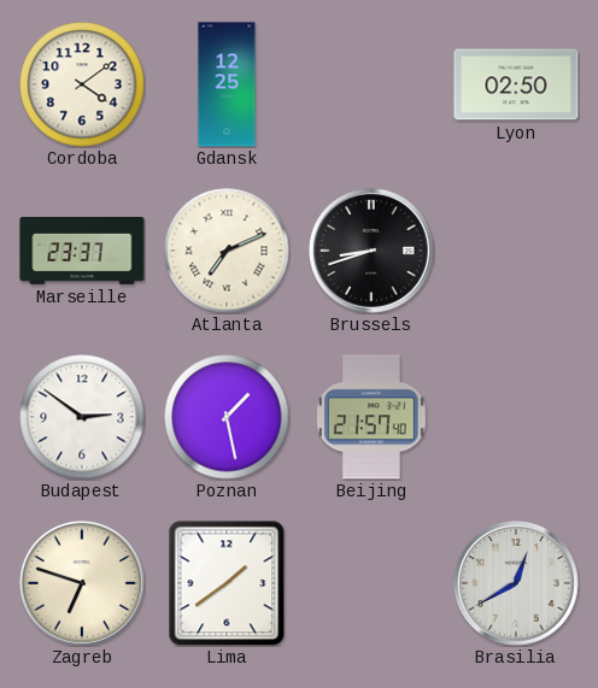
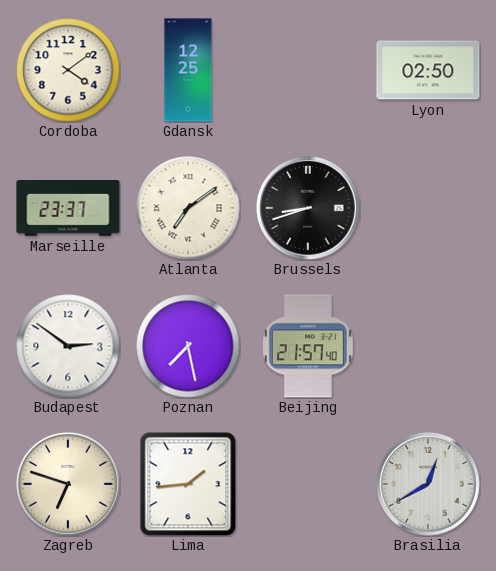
Atlanta: 7:11 -> 7:09
Poznan: 1:28 -> 7:28
Lima: 1:39 -> 1:44
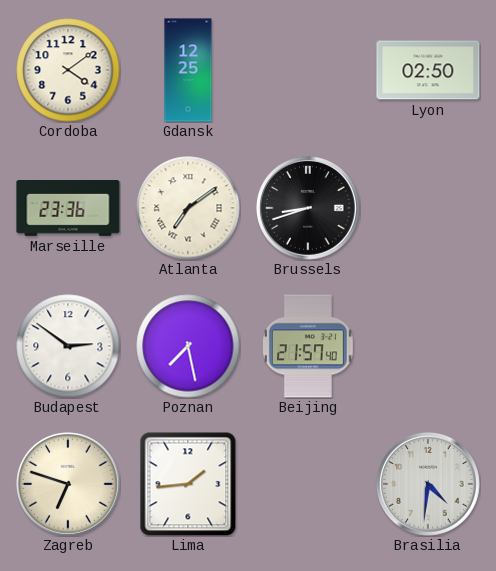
Marseille: 23:37 -> 23:36
Brasilia: 12:40 -> 4:31
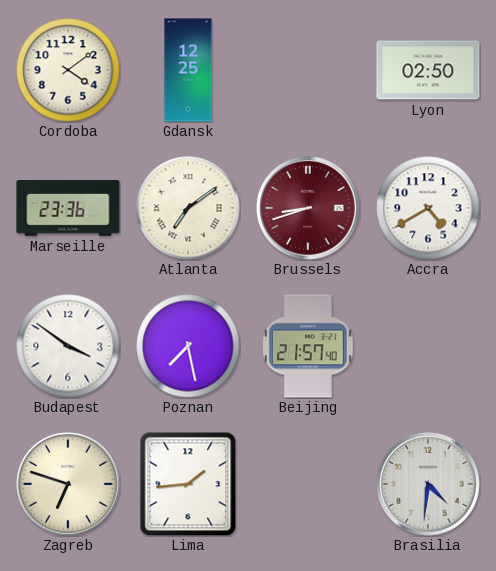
Brussels dial: black -> burgundy
Accra: none -> 4:40
Budapest: 2:51 -> 3:51
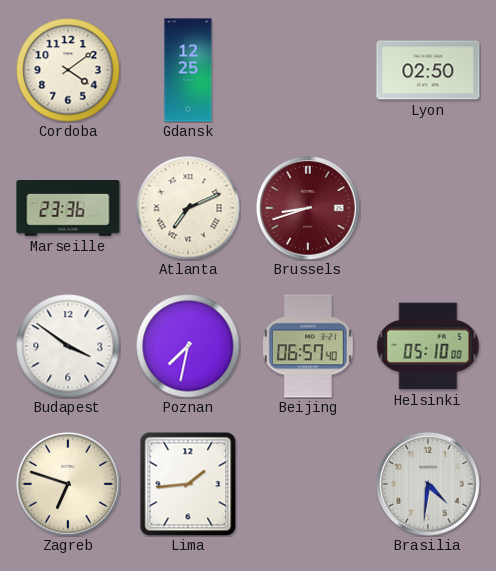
Atlanta: 7:09 -> 7:11
Accra: 4:40 -> none
Poznan: 7:28 -> 7:32
Beijing: 21:57 -> 06:57
Helsinki: none -> 05:10
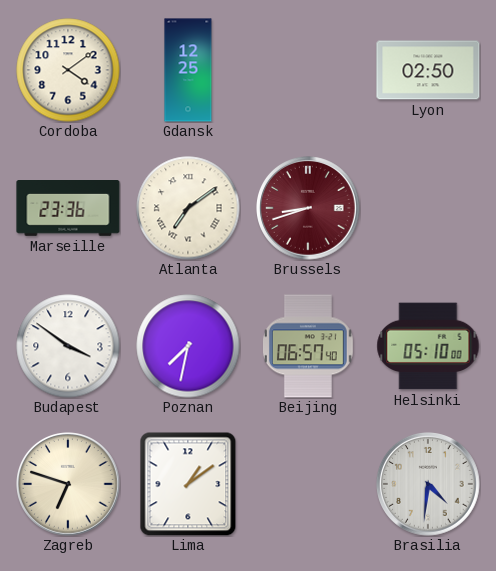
Atlanta: 7:11 -> 7:09
Lima: 1:44 -> 1:09
